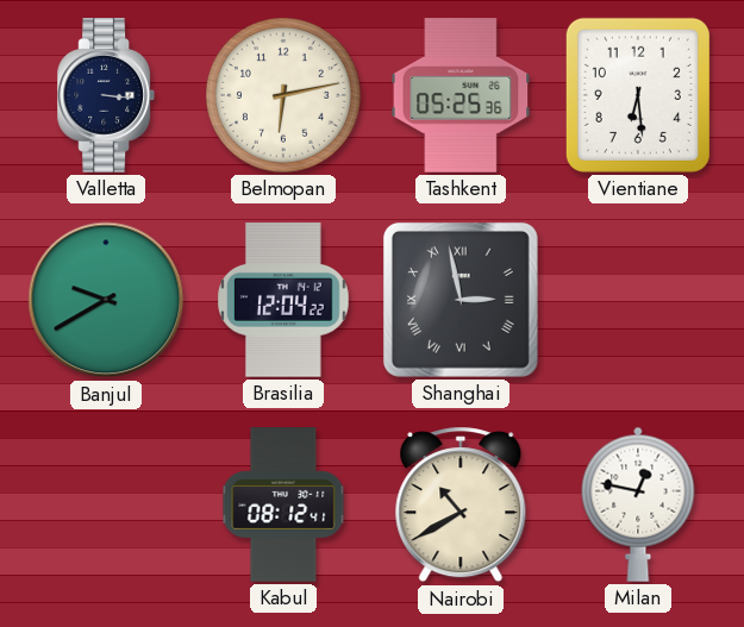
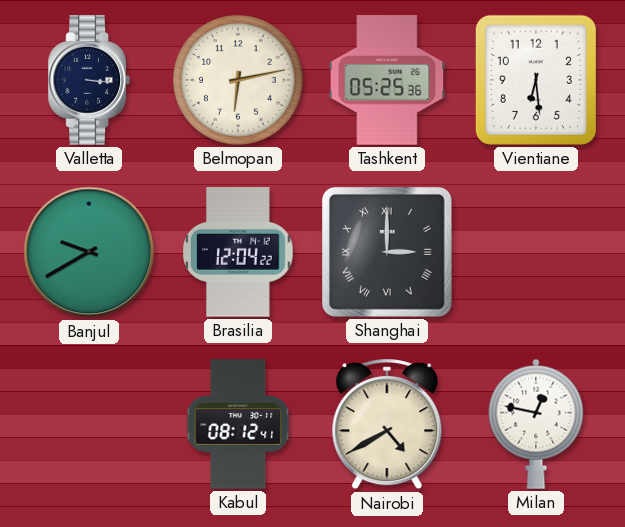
Shanghai: 2:58 -> 3:00
Nairobi: 10:40 -> 4:40
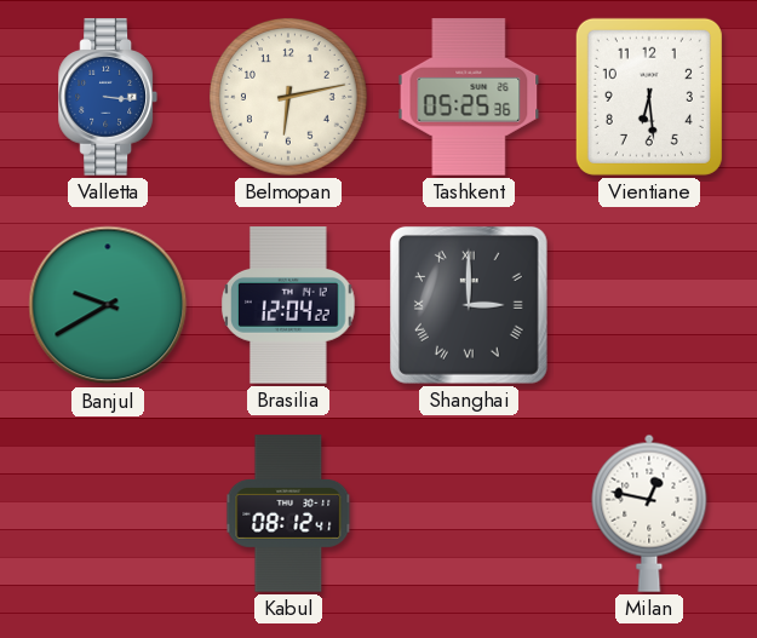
Valletta dial: navy -> blue
Nairobi: 4:40 -> none
